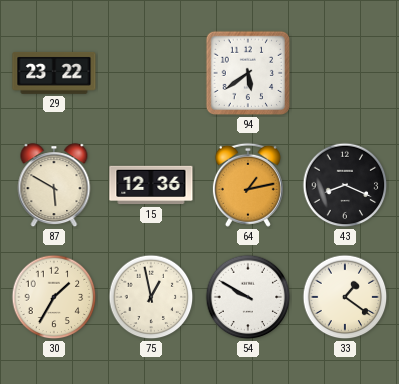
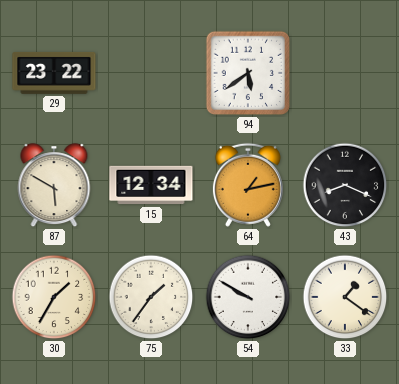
15: 12:36 -> 12:34
75: 12:58 -> 1:36
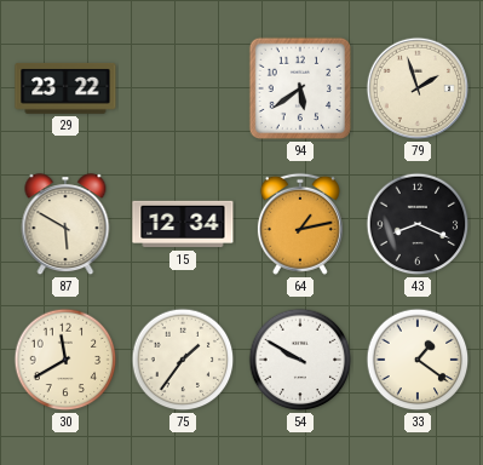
79: none -> 1:57
30: 1:35 -> 11:40
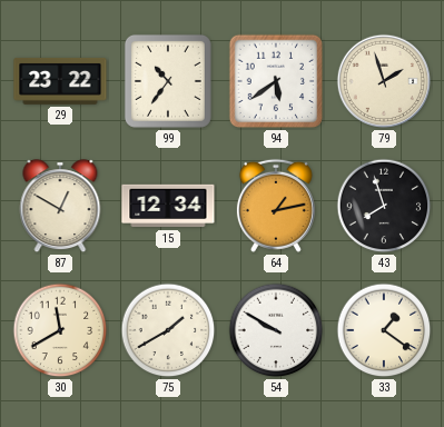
99: none -> 10:36
87: 5:50 -> 12:50
43: 8:19 -> 7:57
75: 1:36 -> 1:40
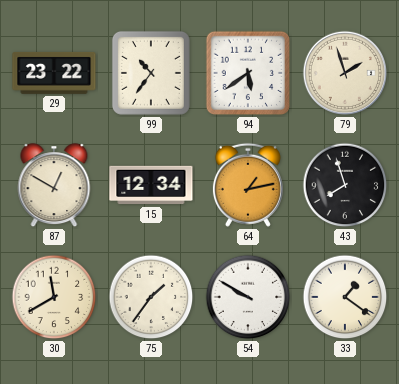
75: 1:40 -> 1:36
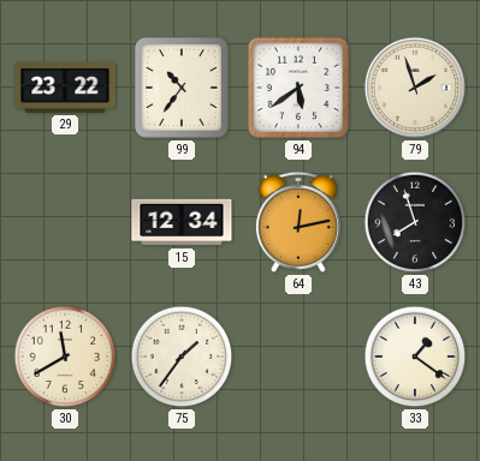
87: 12:50 -> none
64: 1:13 -> 12:13
54: 9:50 -> none
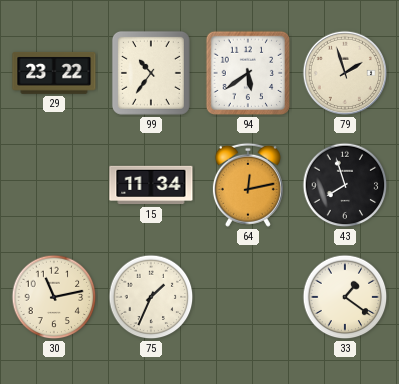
15: 12:34 -> 11:34
30: 11:40 -> 11:13
75: 1:36 -> 1:34
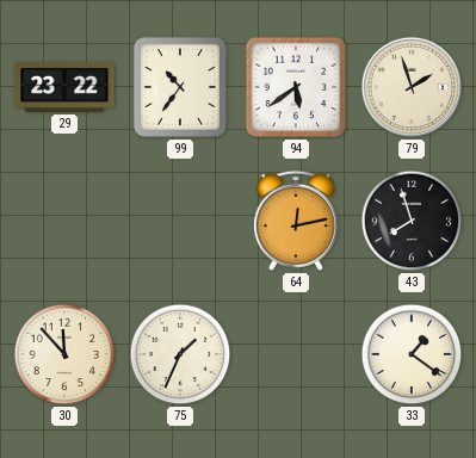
15: 11:34 -> none
30: 11:13 -> 11:53
